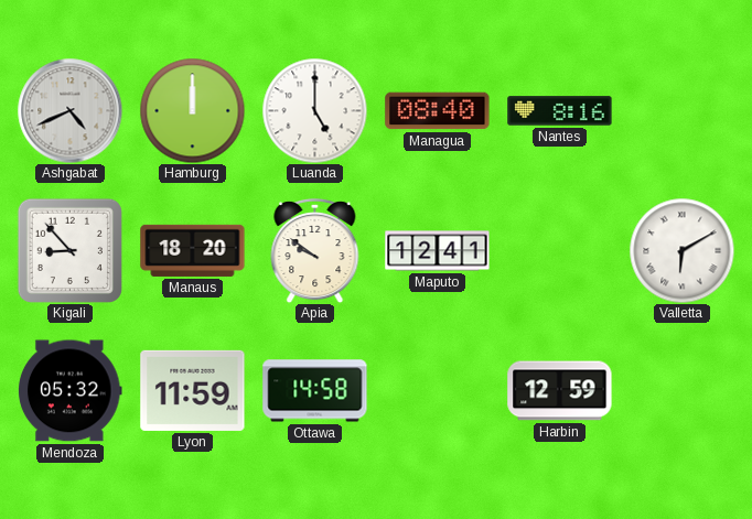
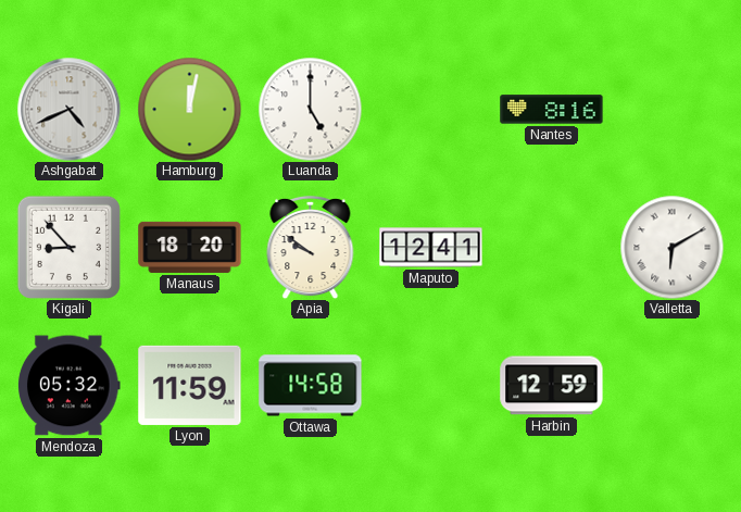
Hamburg: 12:00 -> 12:02
Managua: 08:40 -> none
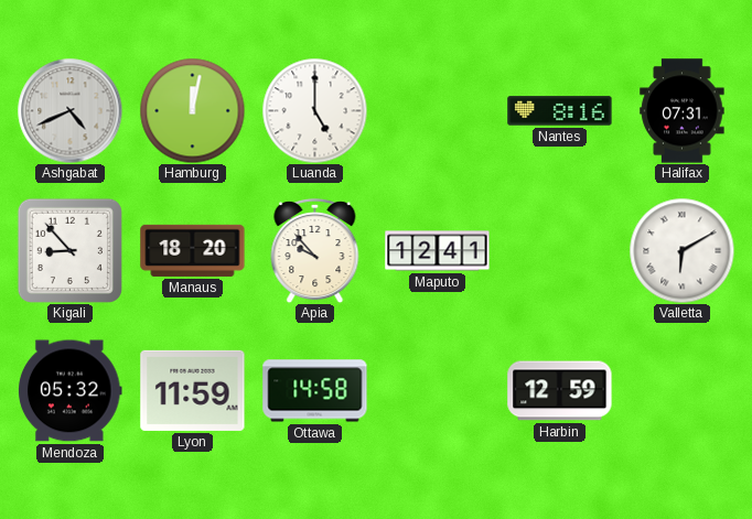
Halifax: none -> 07:31
Apia: 9:51 -> 9:53
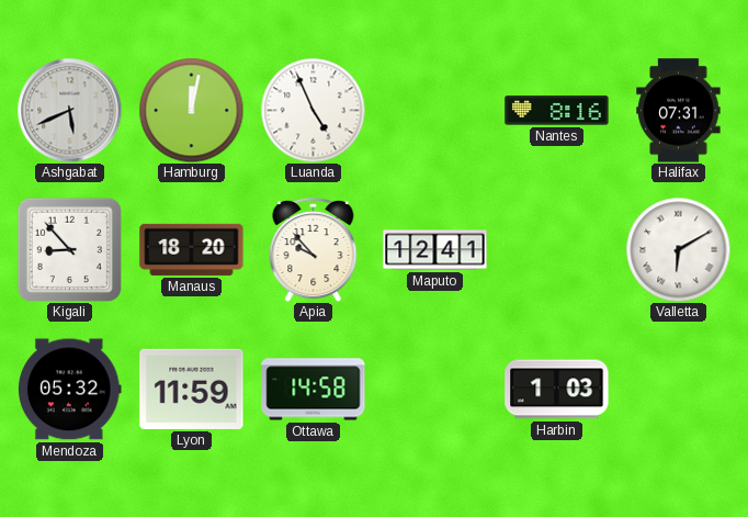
Ashgabat: 4:41 -> 5:41
Luanda: 5:00 -> 4:56
Harbin: 12:59 -> 1:03
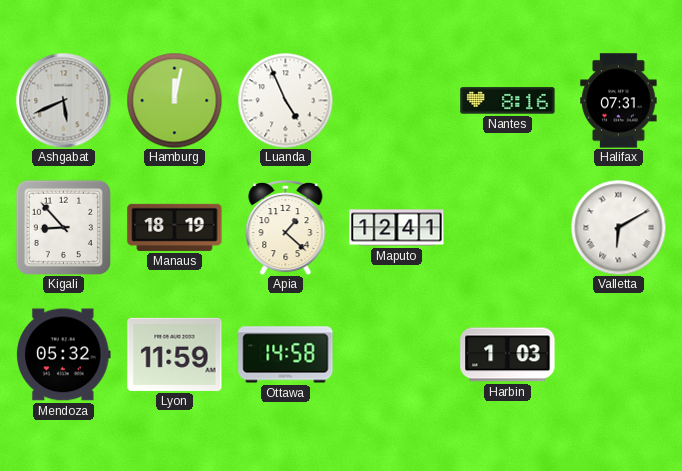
Manaus: 18:20 -> 18:19
Apia: 9:53 -> 1:22
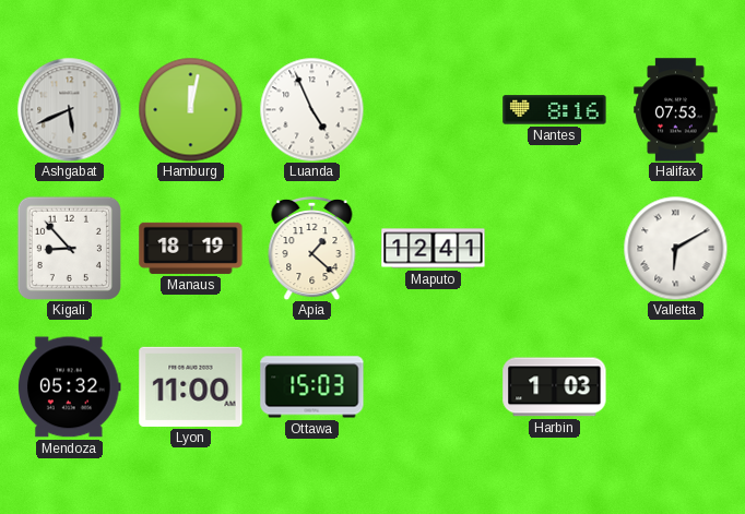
Halifax: 07:31 -> 07:53
Lyon: 11:59 -> 11:00
Ottawa: 14:58 -> 15:03
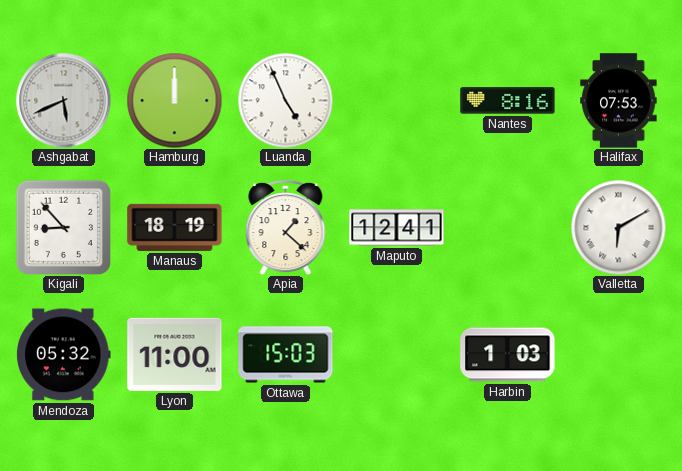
Hamburg: 12:02 -> 12:00
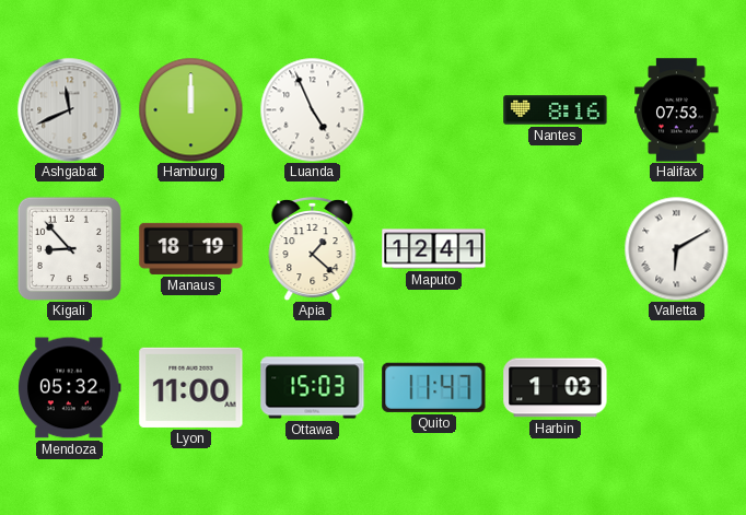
Ashgabat: 5:41 -> 11:41
Quito: none -> 11:47
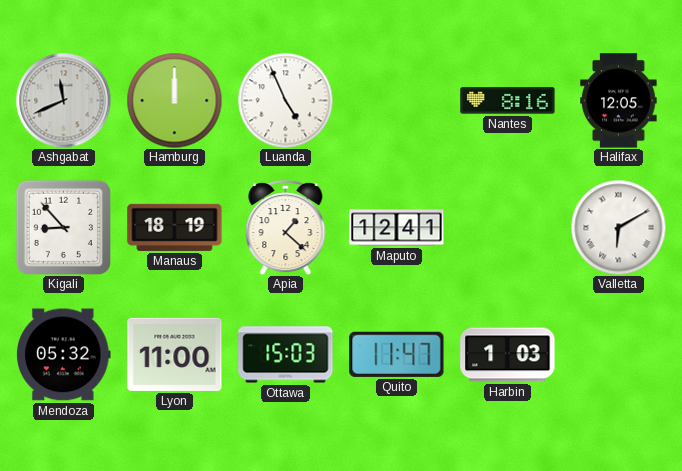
Halifax: 07:53 -> 12:05
